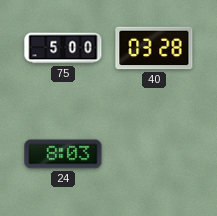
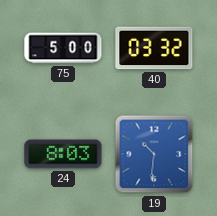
40: 03:28 -> 03:32
19: none -> 10:31
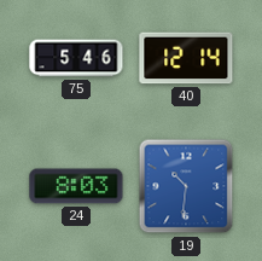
75: 5:00 -> 5:46
40: 03:32 -> 12:14
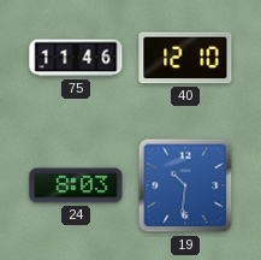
75: 5:46 -> 11:46
40: 12:14 -> 12:10
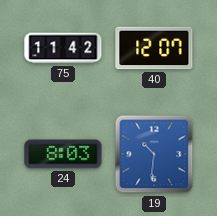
75: 11:46 -> 11:42
40: 12:10 -> 12:07
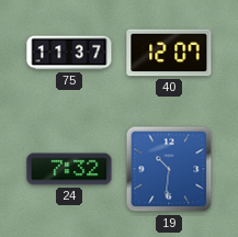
75: 11:42 -> 11:37
24: 8:03 -> 7:32
